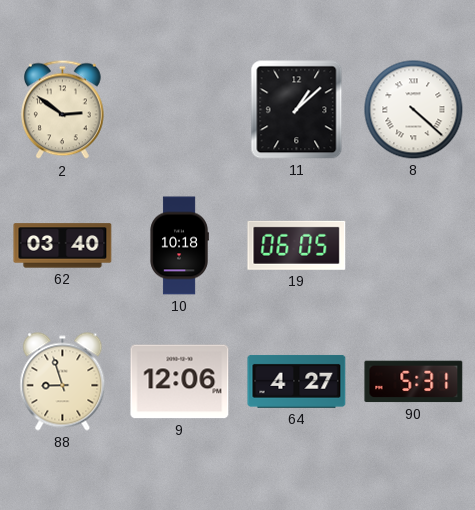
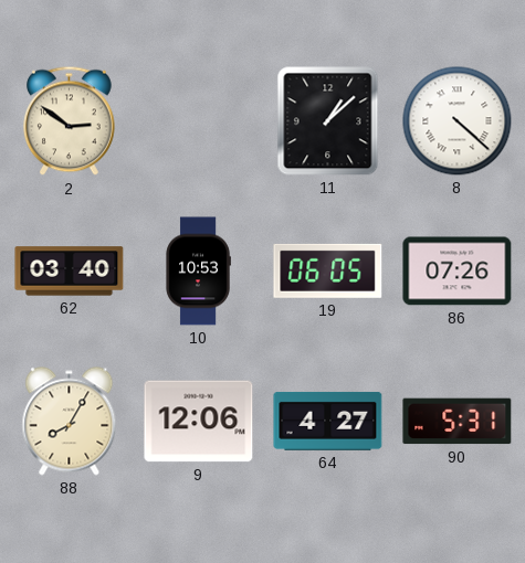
10: 10:18 -> 10:53
86: none -> 07:26
88: 8:57 -> 8:05
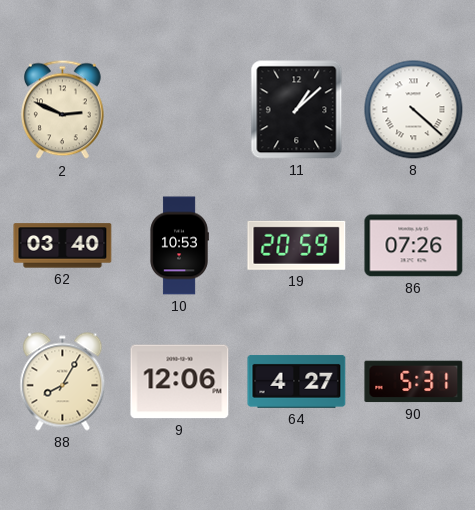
2: 2:51 -> 2:49
19: 06:05 -> 20:59
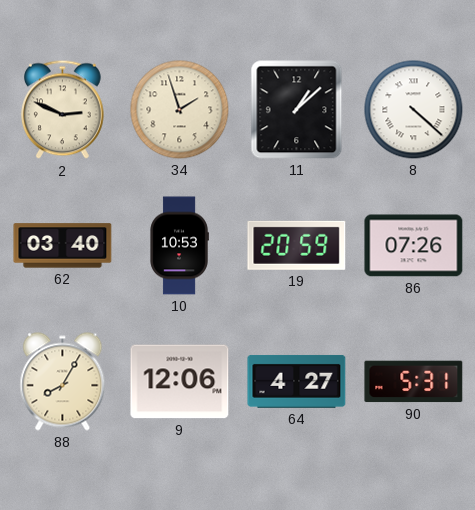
34: none -> 1:57
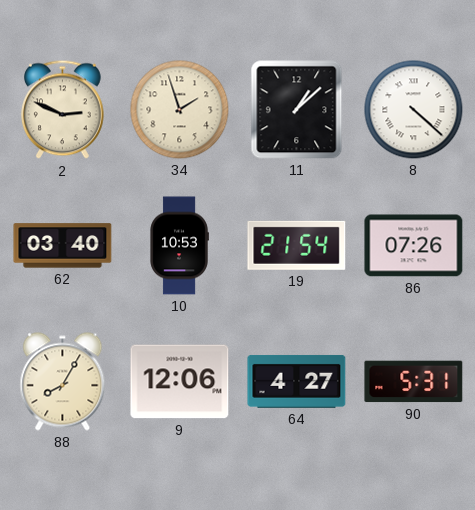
19: 20:59 -> 21:54
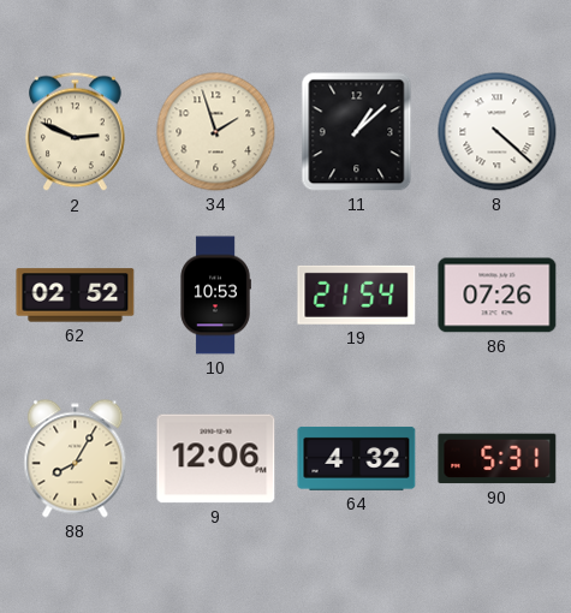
62: 03:40 -> 02:52
64: 4:27 -> 4:32
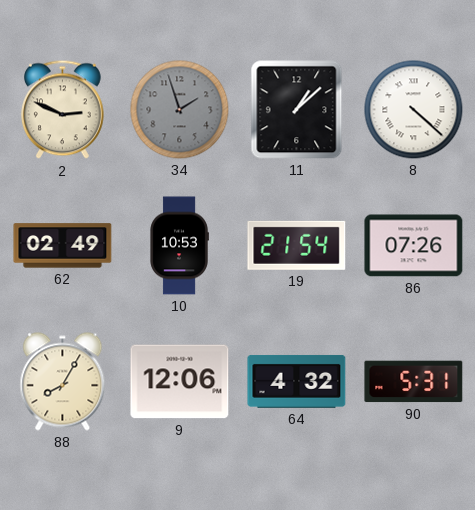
34 dial: cream -> grey
62: 02:52 -> 02:49
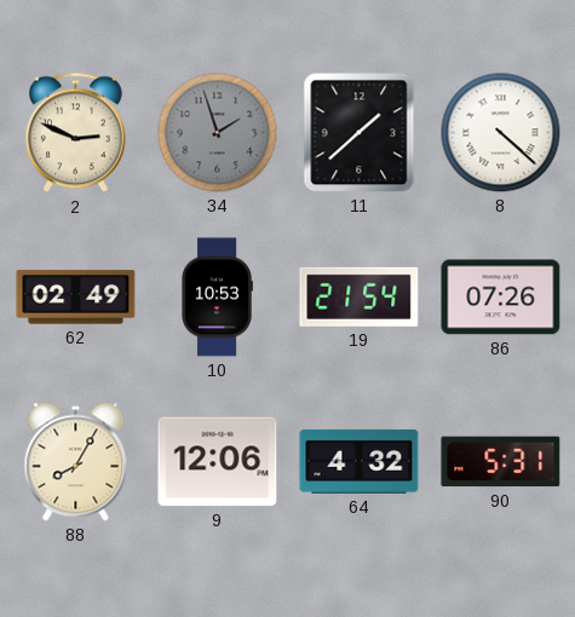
11: 1:08 -> 1:38
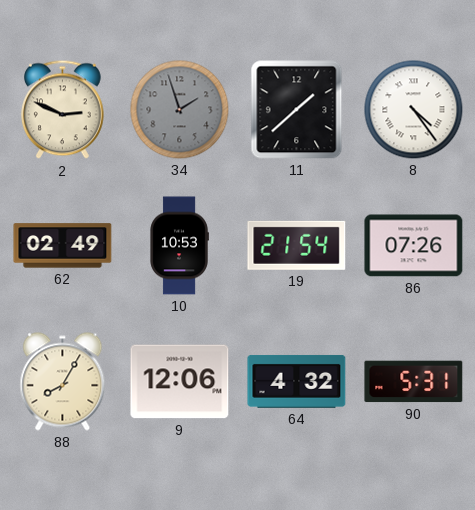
8: 4:22 -> 4:24
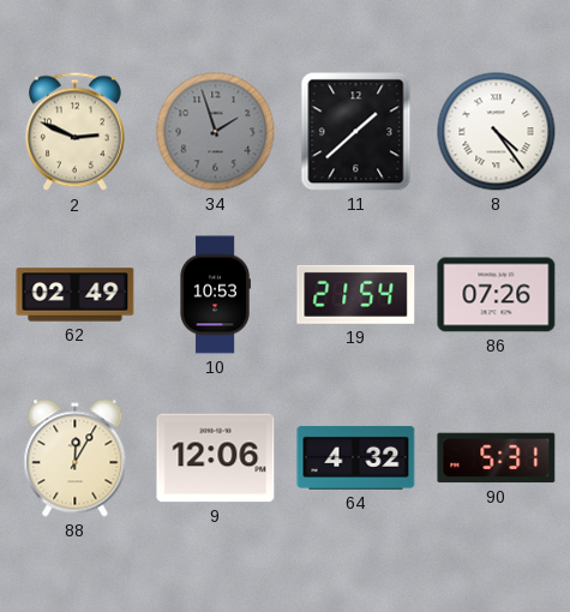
88: 8:05 -> 12:05
